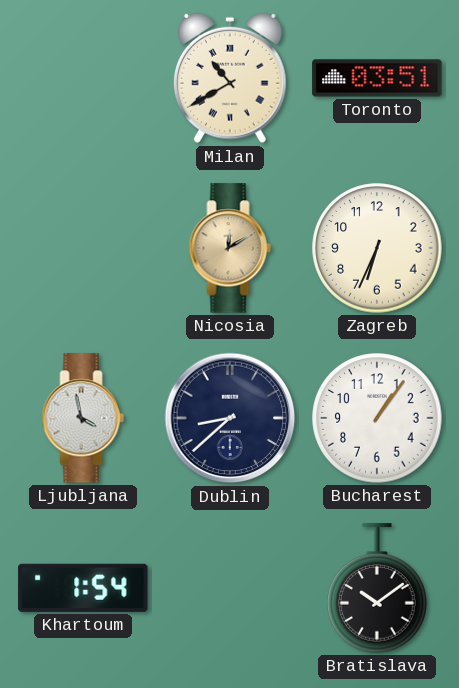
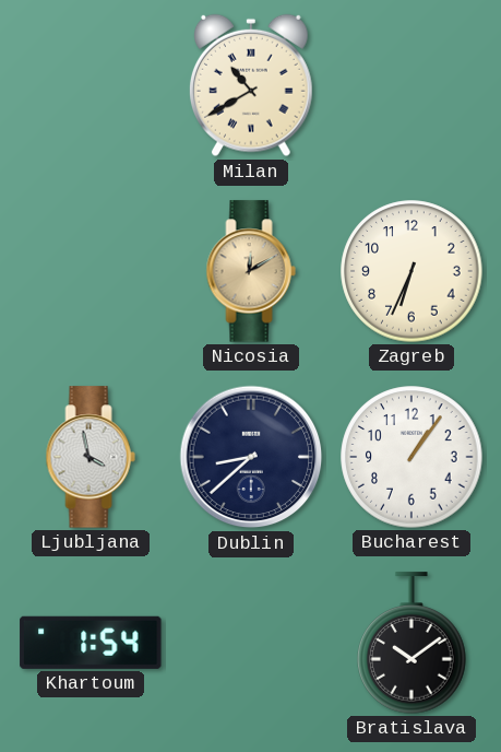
Toronto: 03:51 -> none
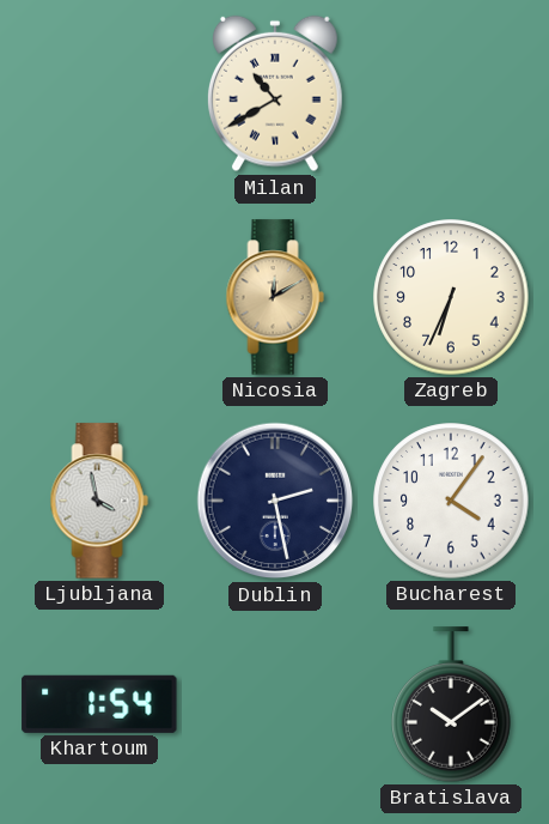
Dublin: 8:38 -> 2:28
Bucharest: 1:06 -> 4:06
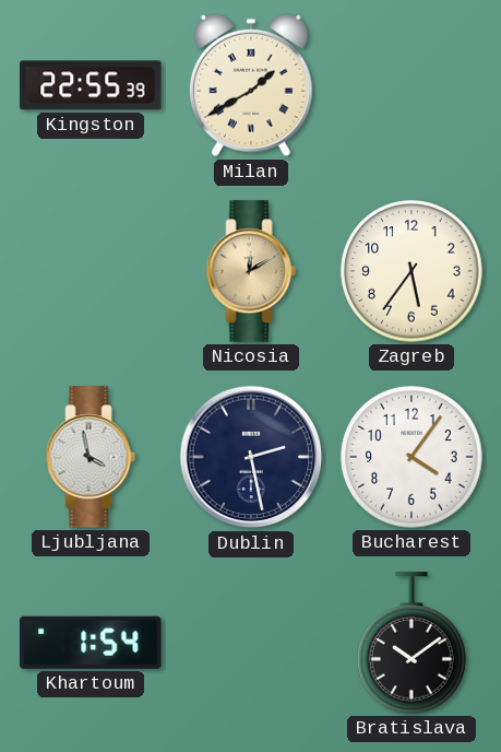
Kingston: none -> 22:55
Milan: 10:40 -> 1:40
Zagreb: 6:34 -> 5:36
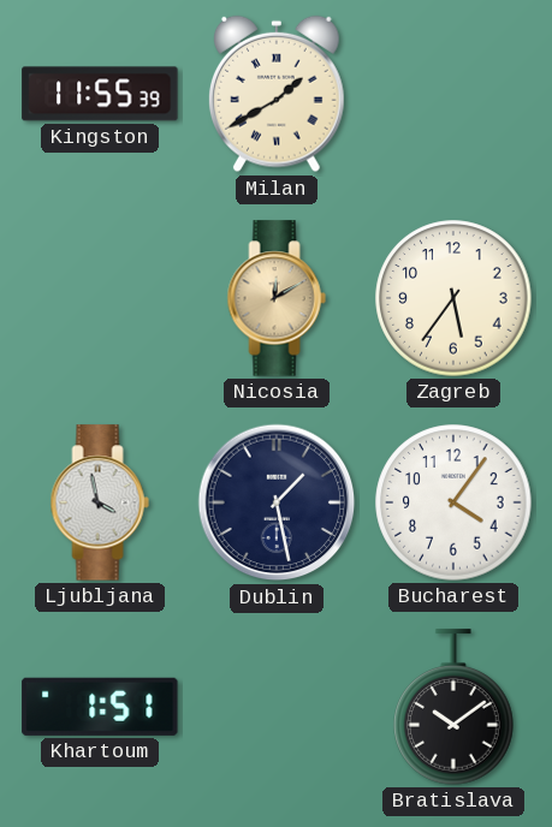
Kingston: 22:55 -> 11:55
Dublin: 2:28 -> 1:28
Khartoum: 1:54 -> 1:51
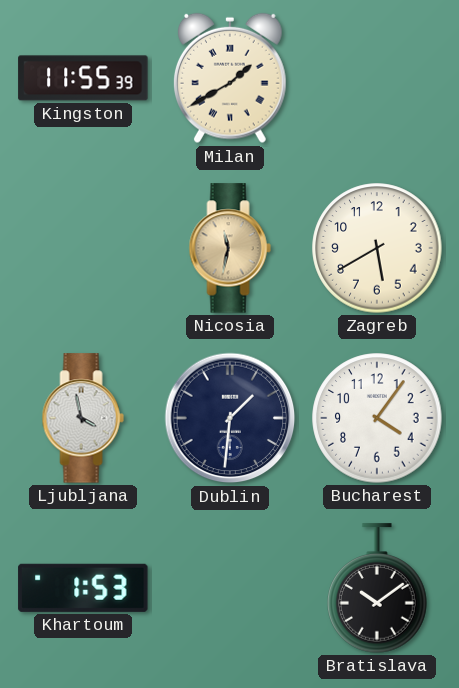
Nicosia: 12:10 -> 11:32
Zagreb: 5:36 -> 5:40
Dublin: 1:28 -> 1:31
Khartoum: 1:51 -> 1:53
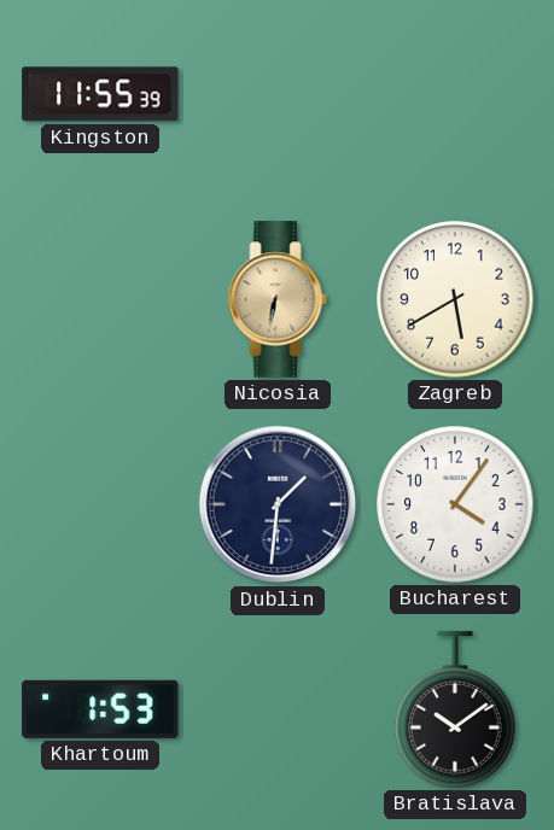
Milan: 1:40 -> none
Nicosia: 11:32 -> 6:32
Ljubljana: 3:58 -> none
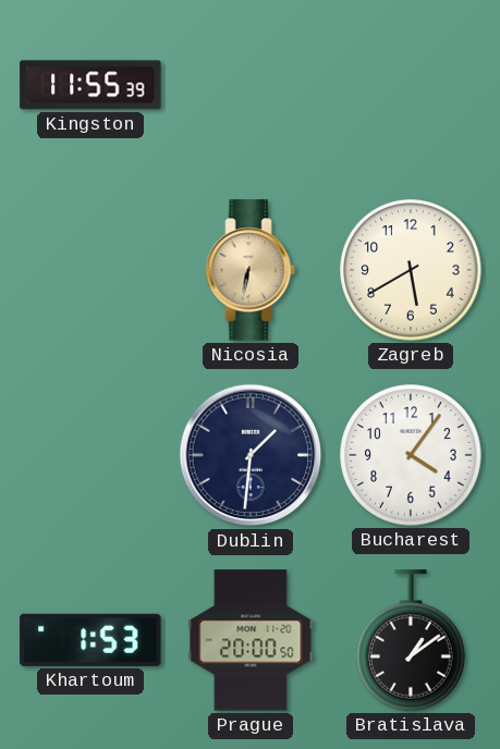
Prague: none -> 20:00
Bratislava: 10:09 -> 1:09
